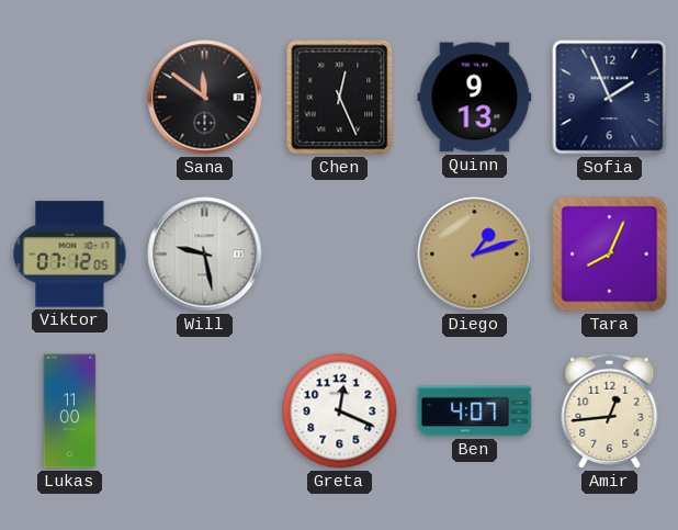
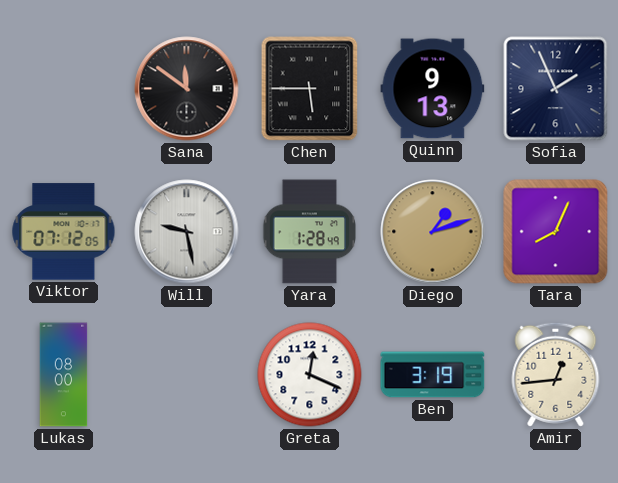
Chen: 12:26 -> 5:45
Yara: none -> 1:28
Lukas: 11:00 -> 08:00
Ben: 4:07 -> 3:19
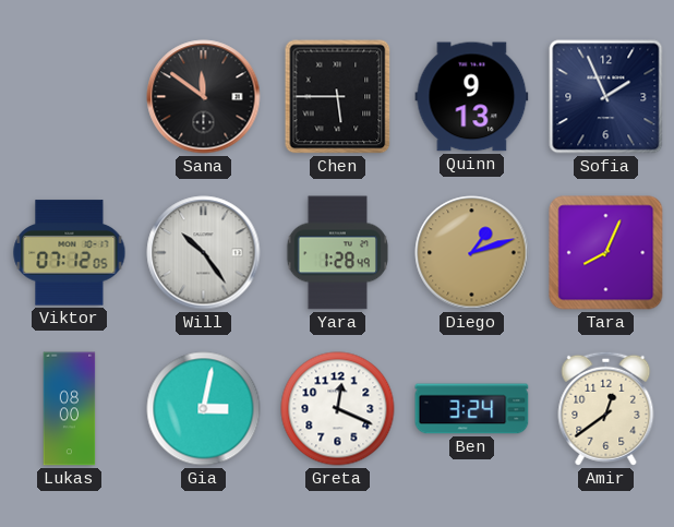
Will: 9:28 -> 10:24
Gia: none -> 3:02
Ben: 3:19 -> 3:24
Amir: 12:44 -> 12:39
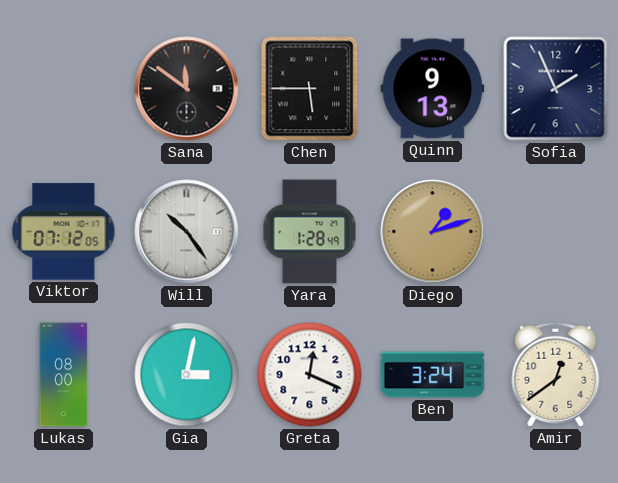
Tara: 8:04 -> none
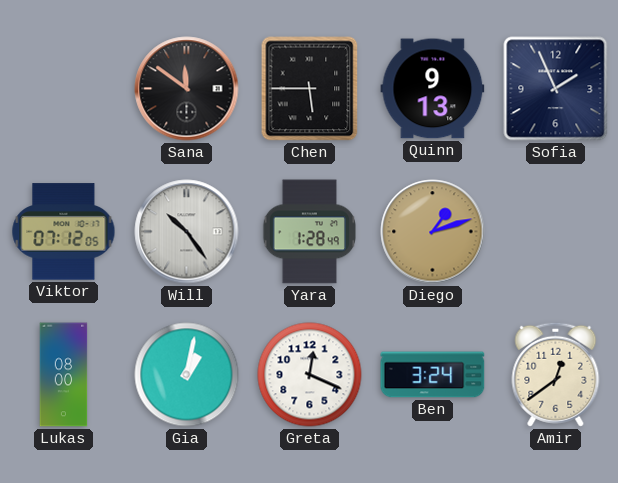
Gia: 3:02 -> 1:02
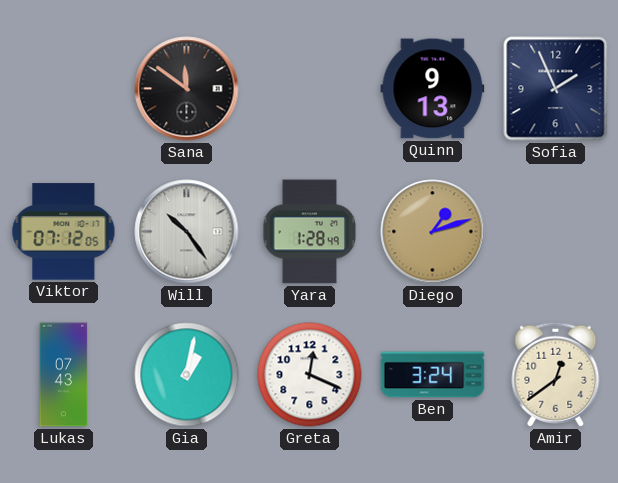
Chen: 5:45 -> none
Lukas: 08:00 -> 07:43
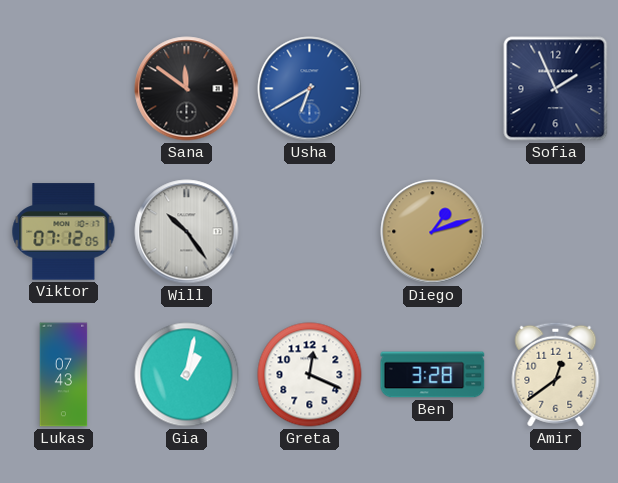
Usha: none -> 6:40
Quinn: 9:13 -> none
Yara: 1:28 -> none
Ben: 3:24 -> 3:28
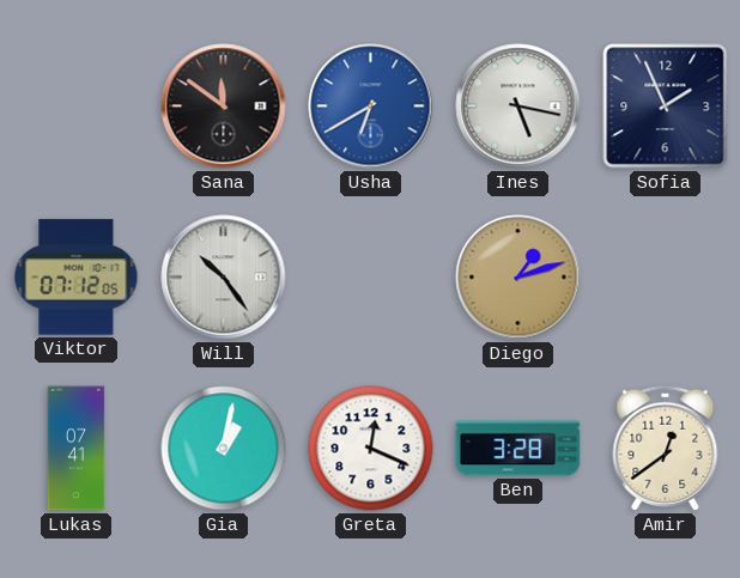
Ines: none -> 5:17
Lukas: 07:43 -> 07:41
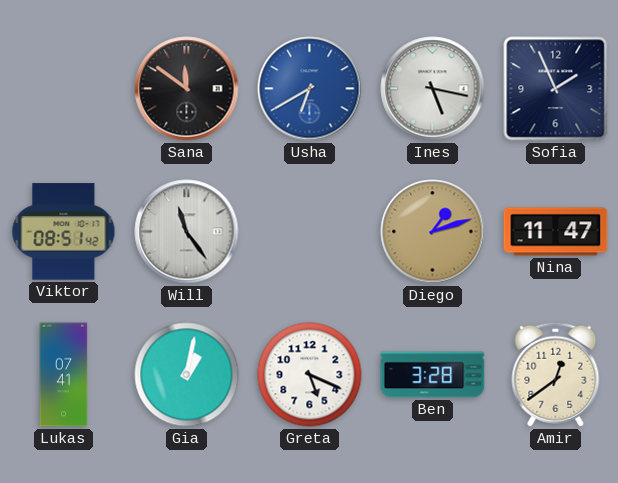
Viktor: 07:12 -> 08:51
Will: 10:24 -> 11:24
Nina: none -> 11:47
Greta: 12:19 -> 5:19
